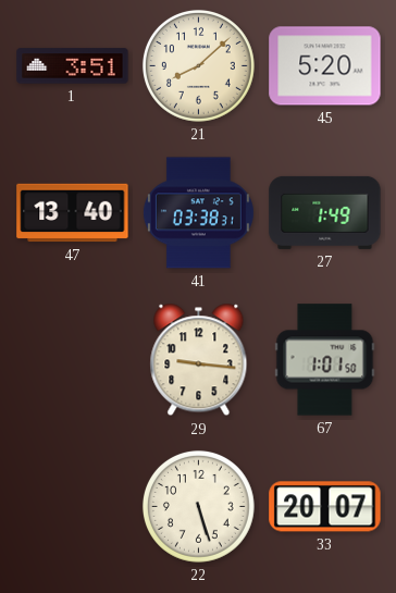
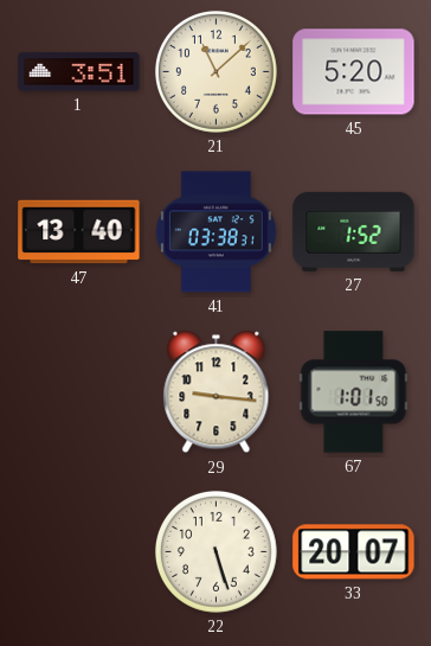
21: 8:08 -> 11:08
27: 1:49 -> 1:52
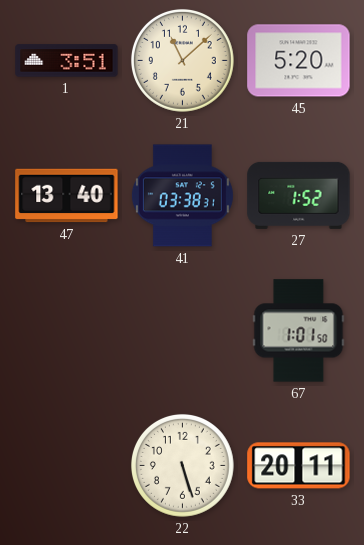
29: 9:16 -> none
33: 20:07 -> 20:11
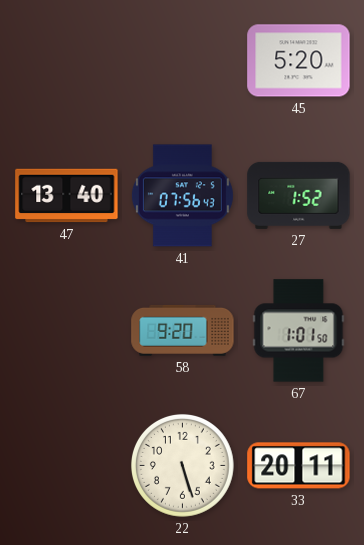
1: 3:51 -> none
21: 11:08 -> none
41: 03:38 -> 07:56
58: none -> 9:20
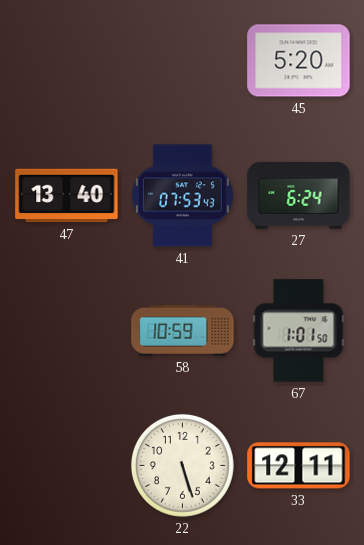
41: 07:56 -> 07:53
27: 1:52 -> 6:24
58: 9:20 -> 10:59
33: 20:11 -> 12:11
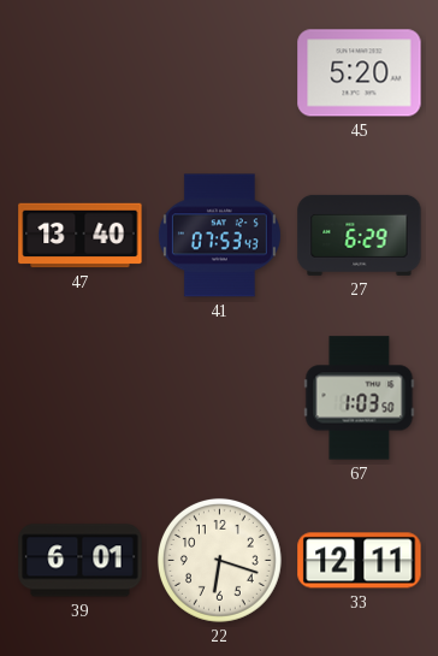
27: 6:24 -> 6:29
58: 10:59 -> none
67: 1:01 -> 1:03
39: none -> 6:01
22: 5:27 -> 6:18
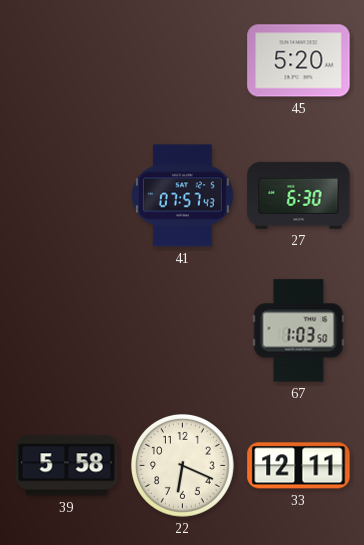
47: 13:40 -> none
41: 07:53 -> 07:57
27: 6:29 -> 6:30
39: 6:01 -> 5:58
22: 6:18 -> 6:19
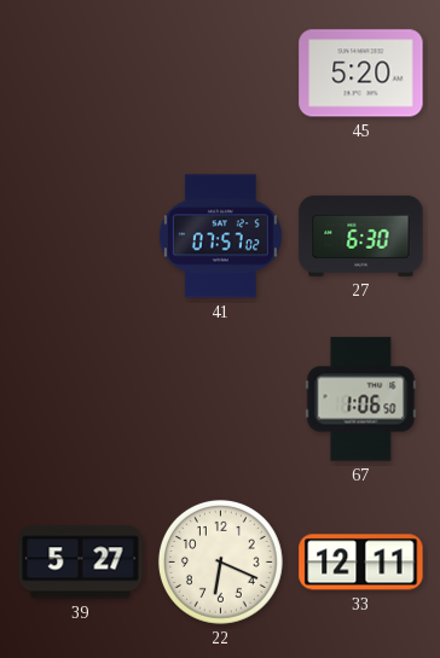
41: 07:57:43 -> 07:57:02
67: 1:03 -> 1:06
39: 5:58 -> 5:27
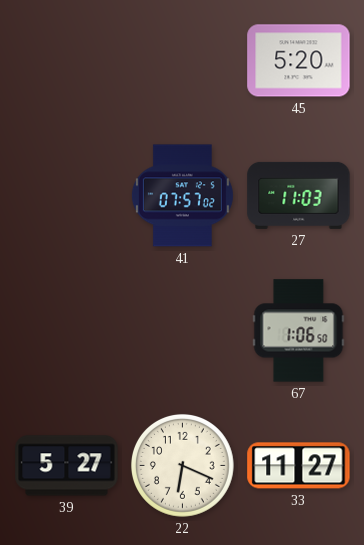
27: 6:30 -> 11:03
33: 12:11 -> 11:27
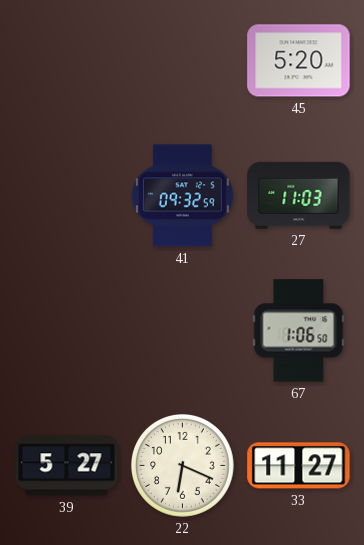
41: 07:57 -> 09:32
